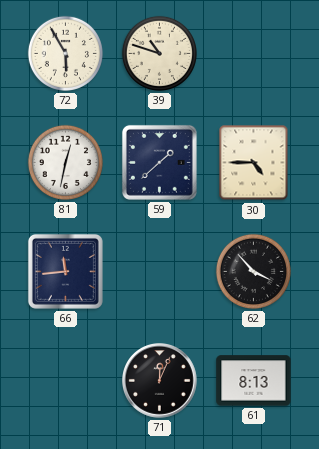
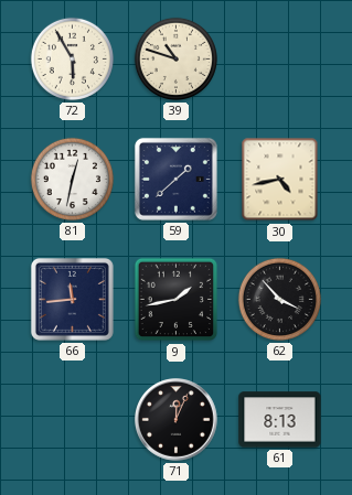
30: 4:45 -> 4:43
9: none -> 1:43
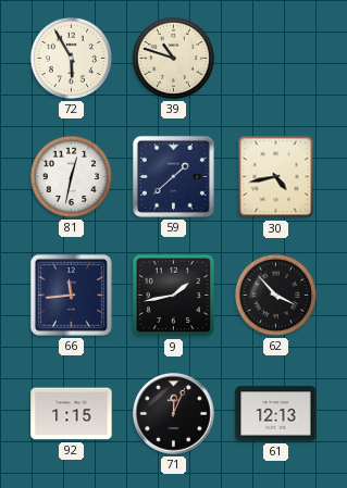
92: none -> 1:15
61: 8:13 -> 12:13
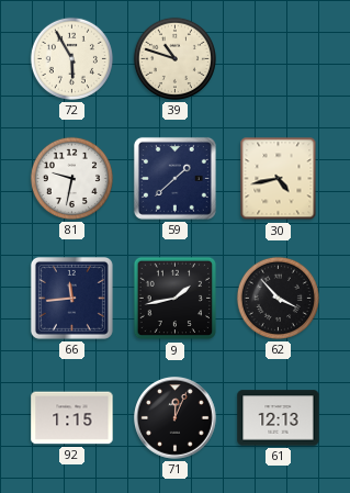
81: 12:32 -> 9:32
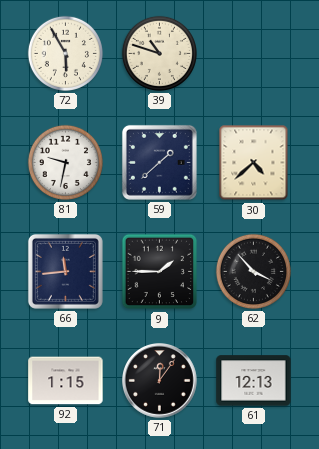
30: 4:43 -> 4:38
9: 1:43 -> 1:45
71: 12:04 -> 12:06
